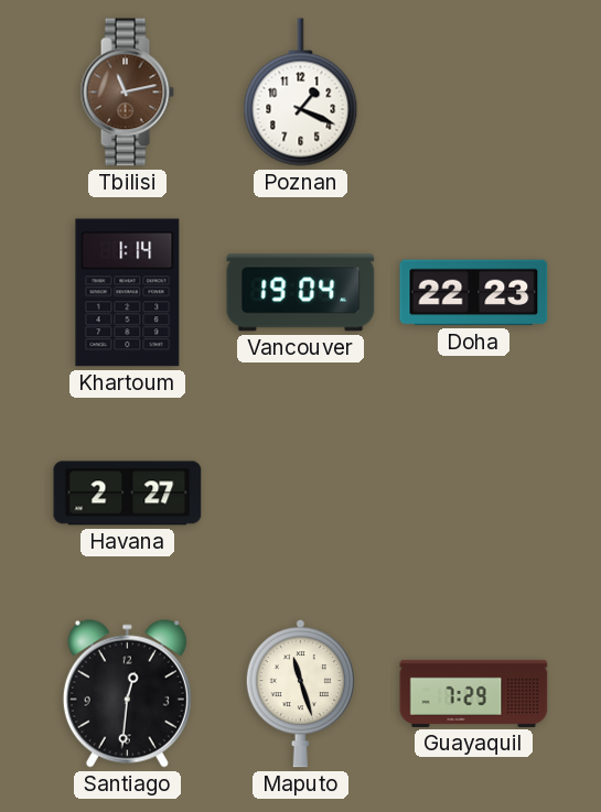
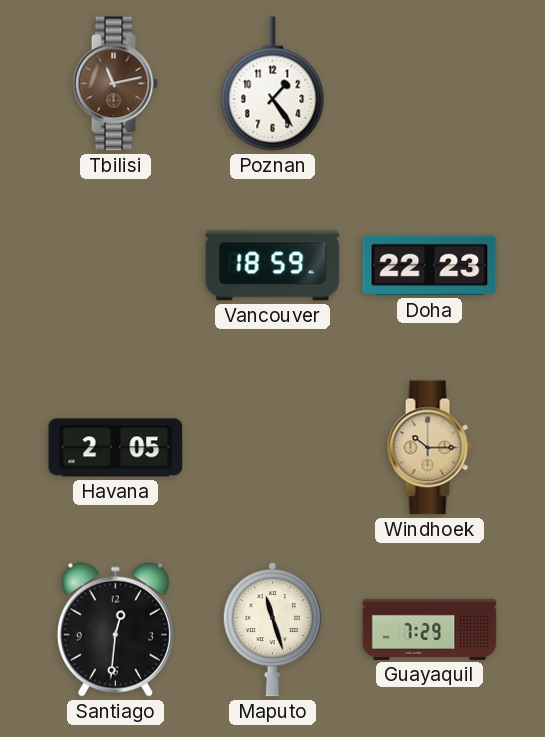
Poznan: 1:19 -> 1:24
Khartoum: 1:14 -> none
Vancouver: 19:04 -> 18:59
Havana: 2:27 -> 2:05
Windhoek: none -> 10:15
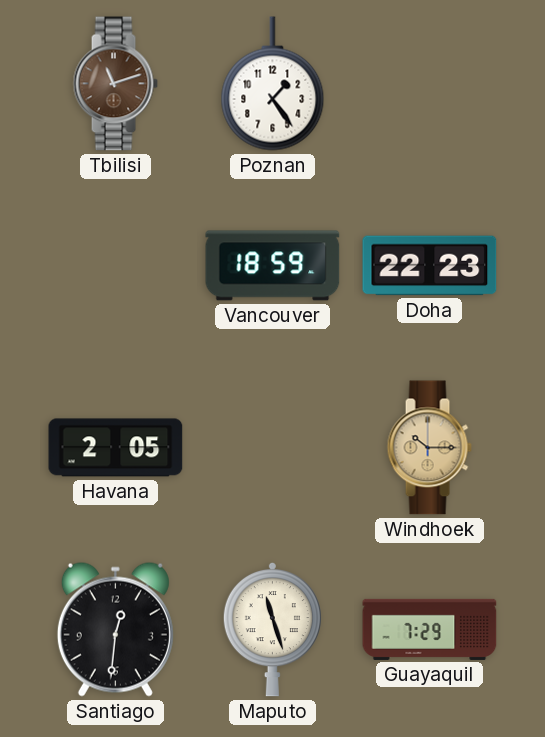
Tbilisi: 11:13 -> 11:12
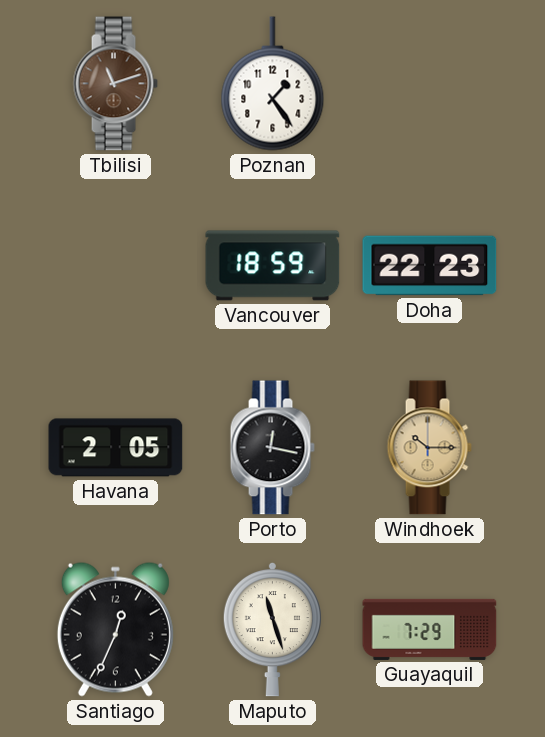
Porto: none -> 12:17
Santiago: 12:31 -> 12:34
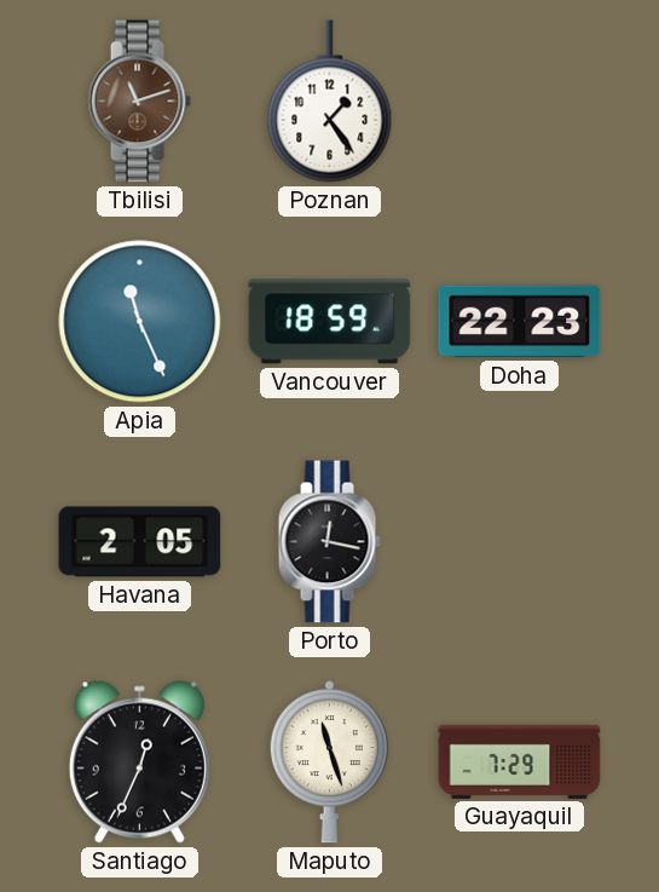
Apia: none -> 11:26
Windhoek: 10:15 -> none
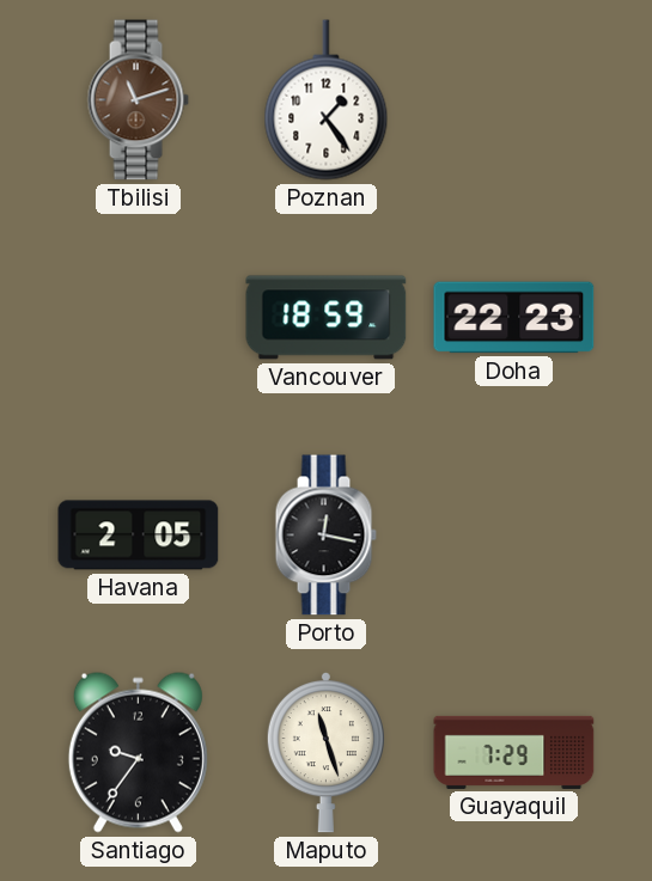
Apia: 11:26 -> none
Santiago: 12:34 -> 9:36
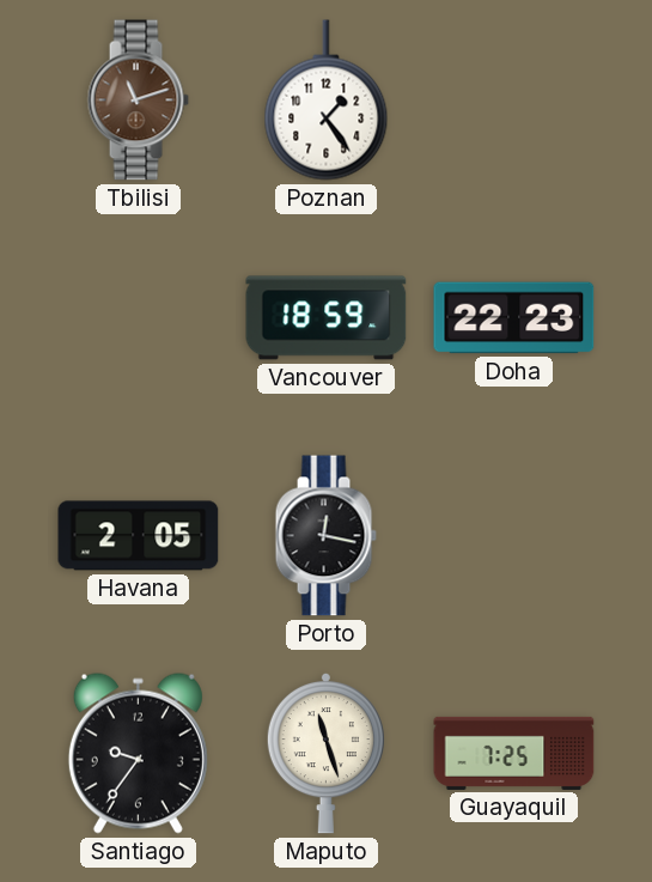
Guayaquil: 7:29 -> 7:25
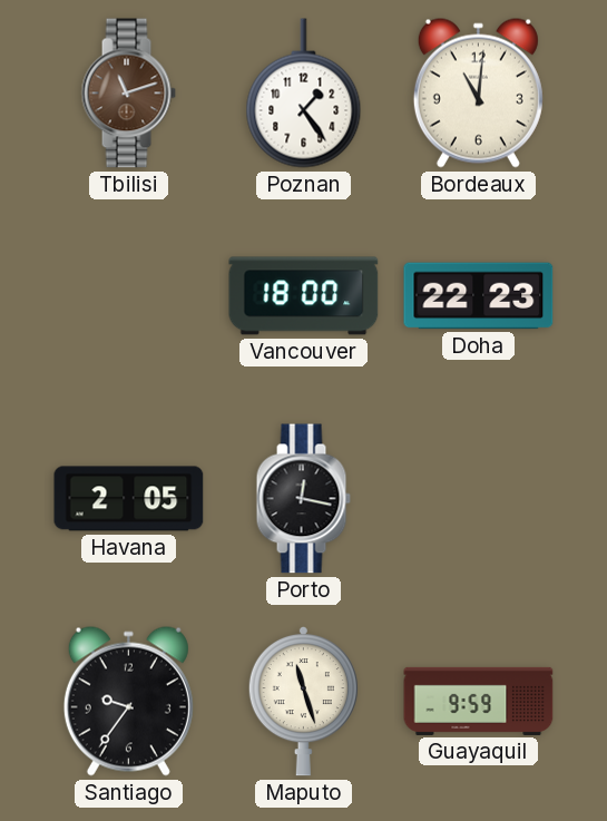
Bordeaux: none -> 11:01
Vancouver: 18:59 -> 18:00
Guayaquil: 7:25 -> 9:59
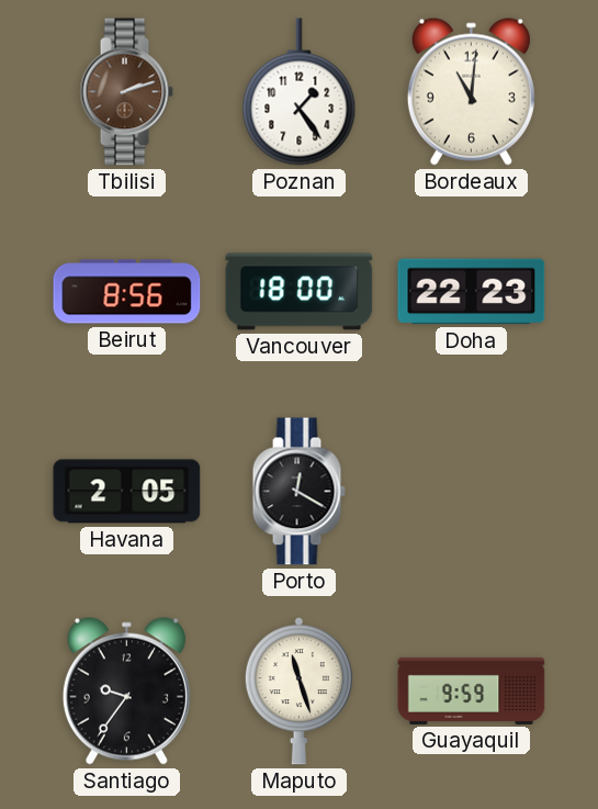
Tbilisi: 11:12 -> 2:12
Beirut: none -> 8:56
Porto: 12:17 -> 12:20
